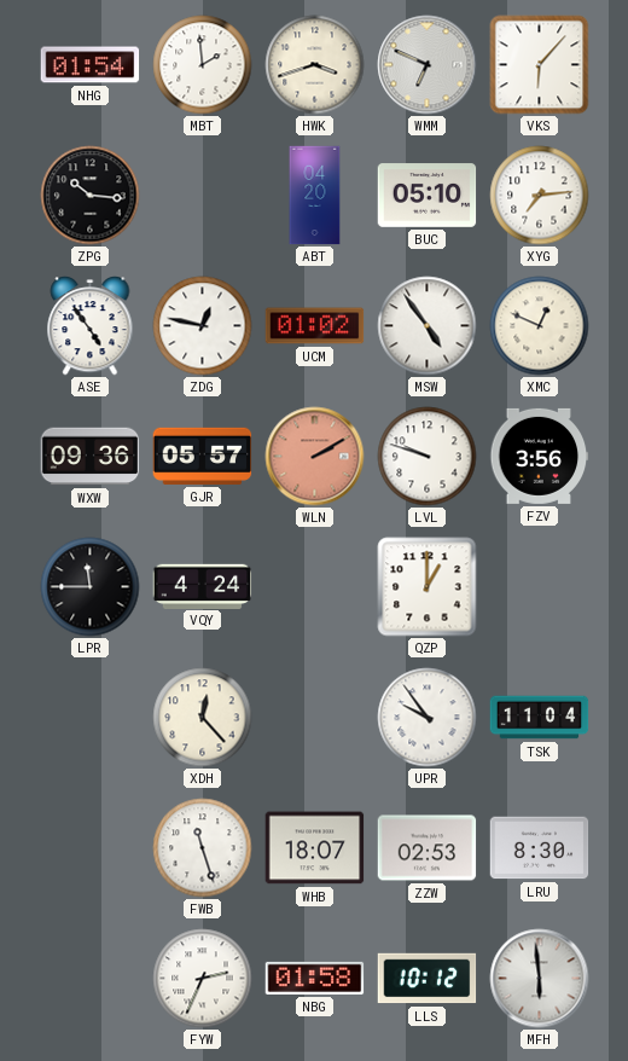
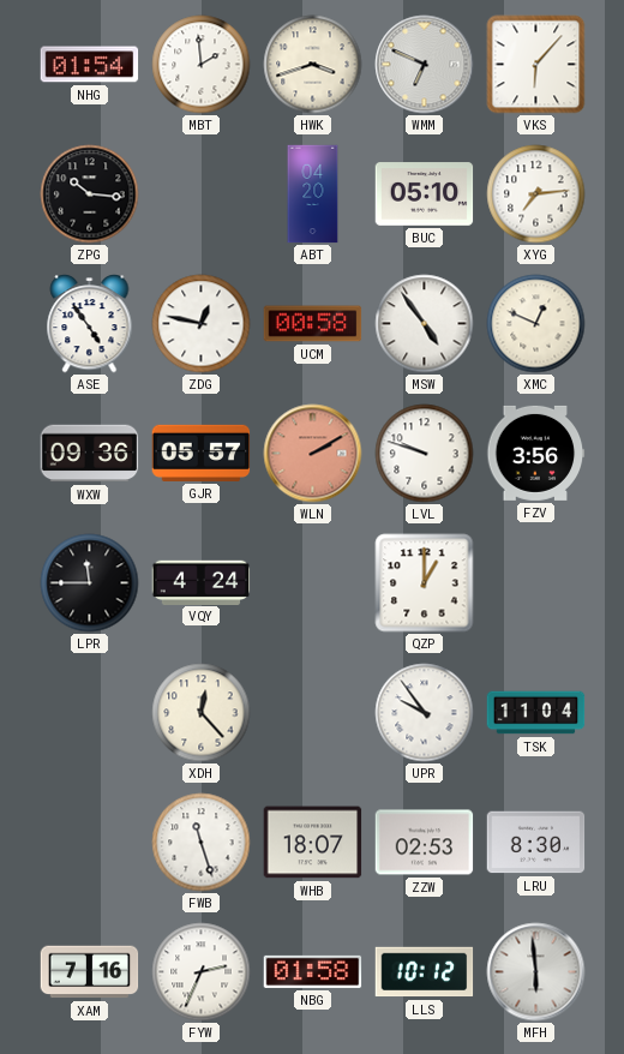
UCM: 01:02 -> 00:58
XAM: none -> 7:16
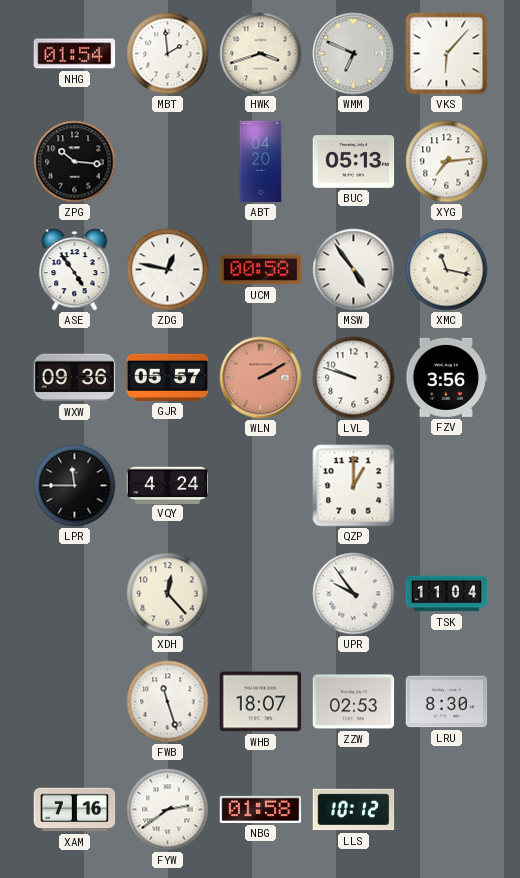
BUC: 05:10 -> 05:13
XMC: 12:49 -> 11:17
FYW: 2:34 -> 2:39
MFH: 5:59 -> none
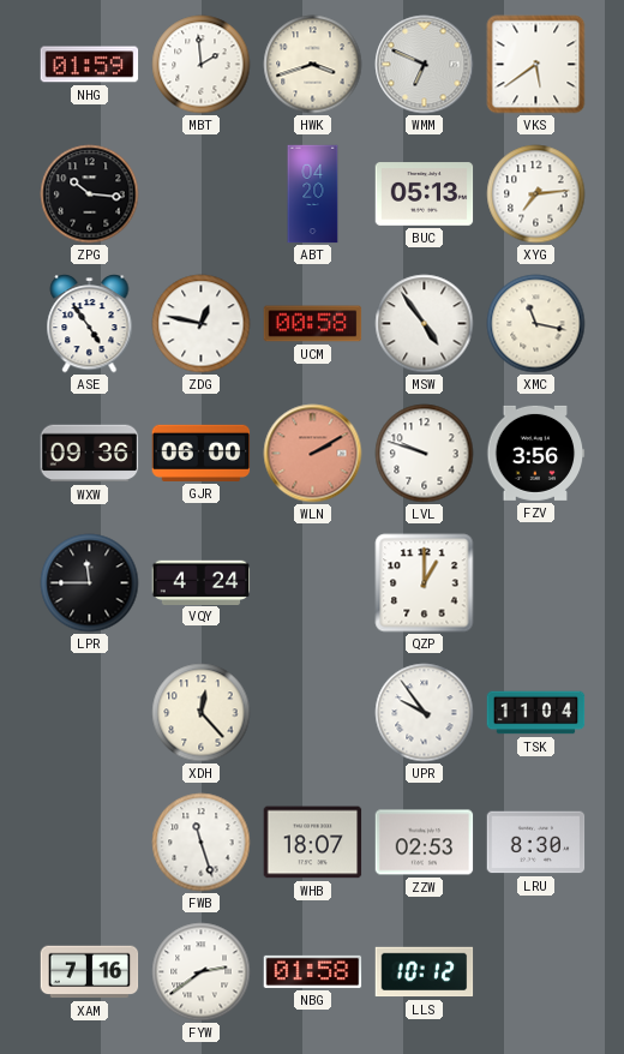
NHG: 01:54 -> 01:59
VKS: 6:07 -> 5:39
GJR: 05:57 -> 06:00
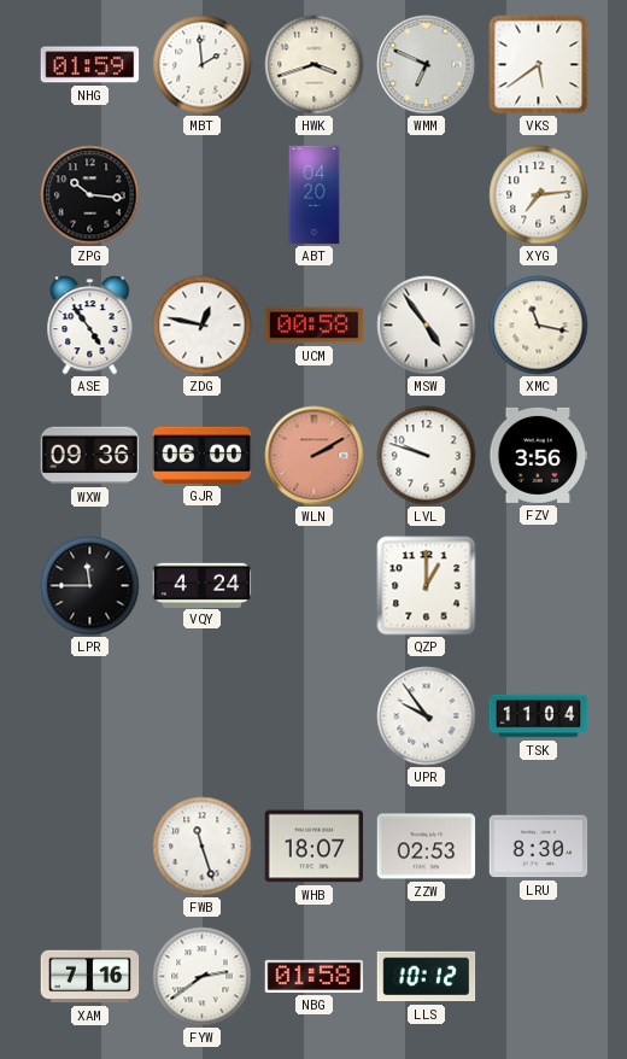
BUC: 05:13 -> none
XDH: 12:23 -> none
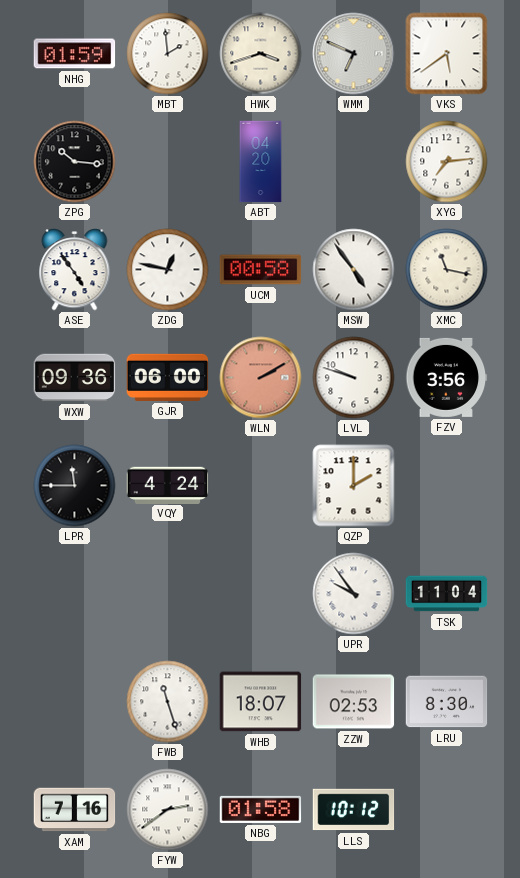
QZP: 1:00 -> 2:00
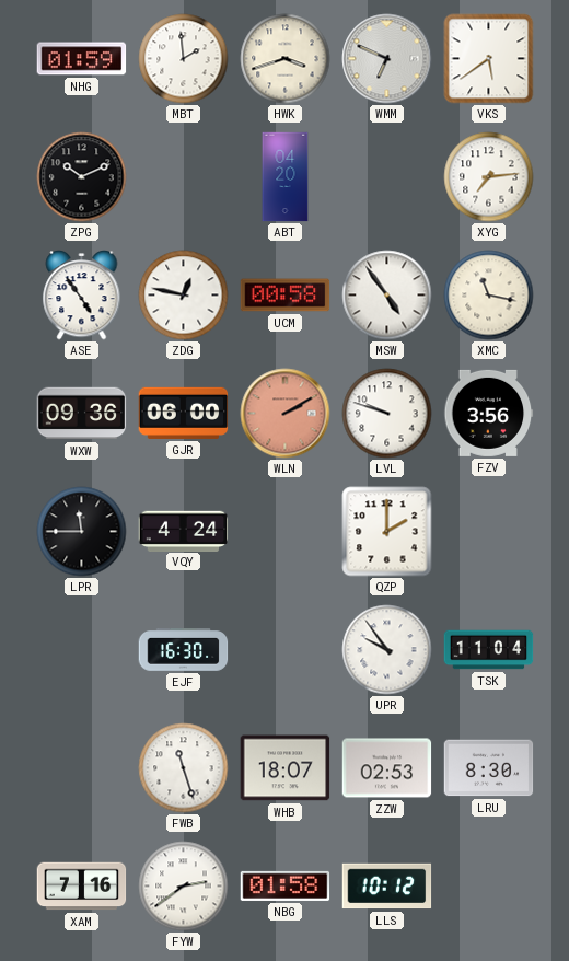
ZPG: 10:16 -> 10:11
EJF: none -> 16:30
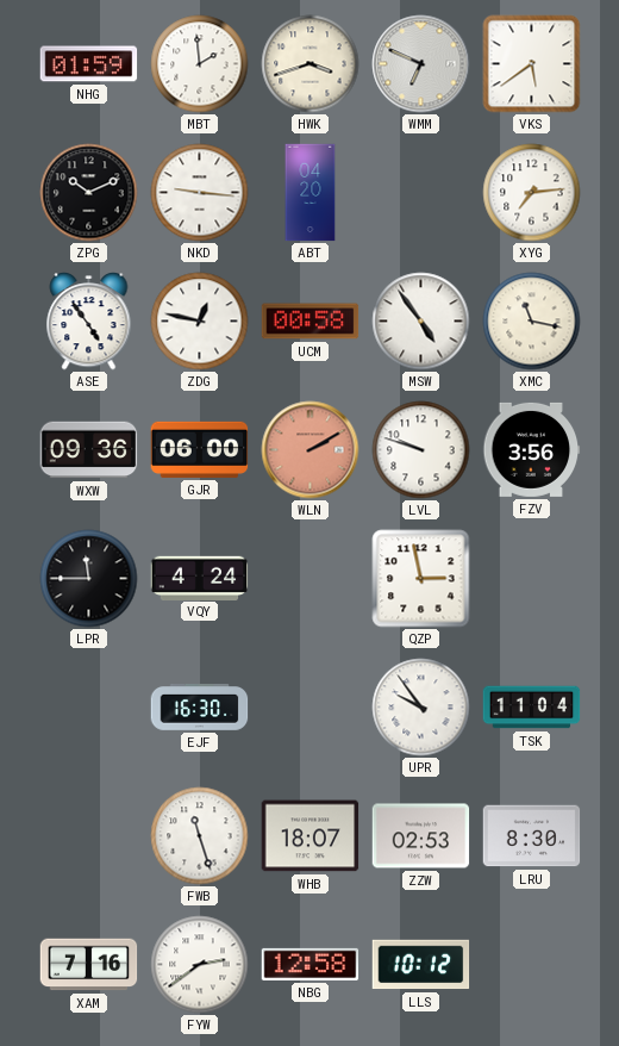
NKD: none -> 9:16
QZP: 2:00 -> 2:58
NBG: 01:58 -> 12:58
